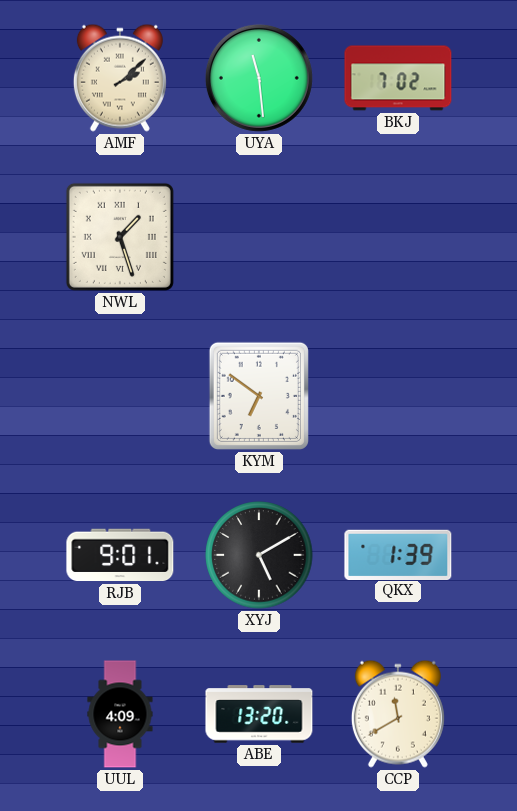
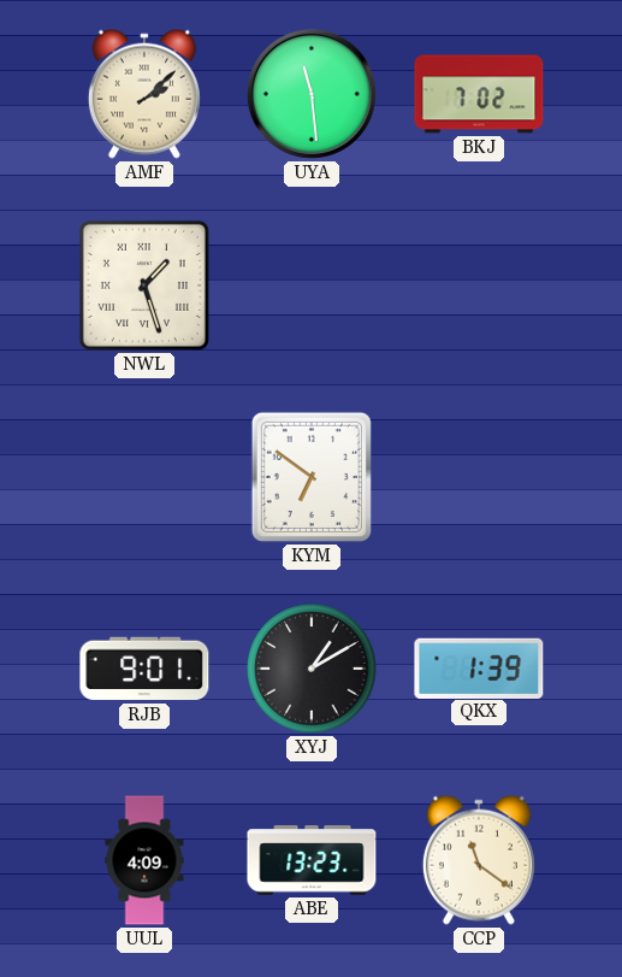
XYJ: 5:10 -> 1:10
ABE: 13:20 -> 13:23
CCP: 11:40 -> 11:21
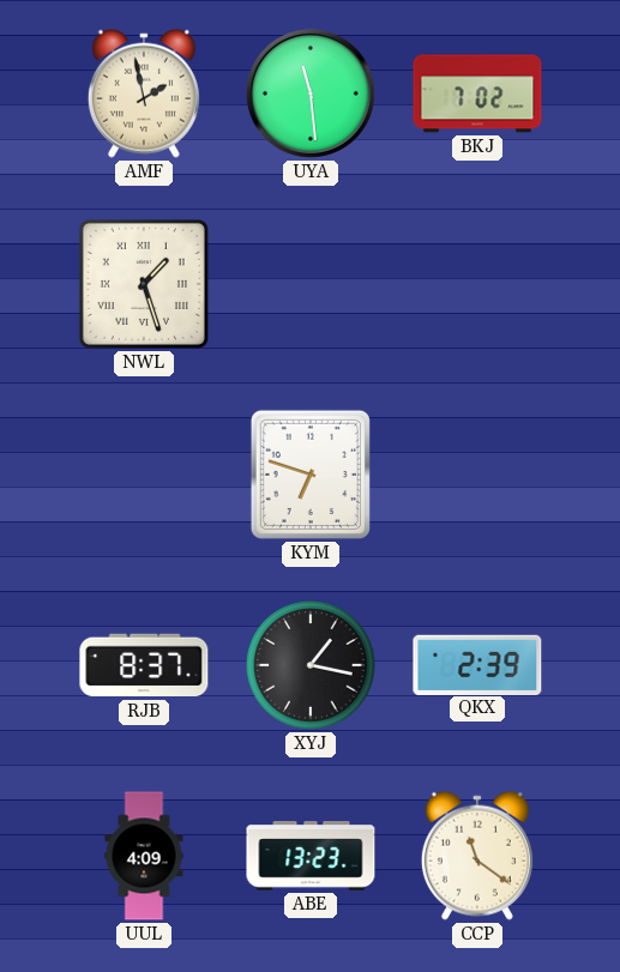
AMF: 2:08 -> 1:58
KYM: 6:51 -> 6:48
RJB: 9:01 -> 8:37
XYJ: 1:10 -> 1:17
QKX: 1:39 -> 2:39
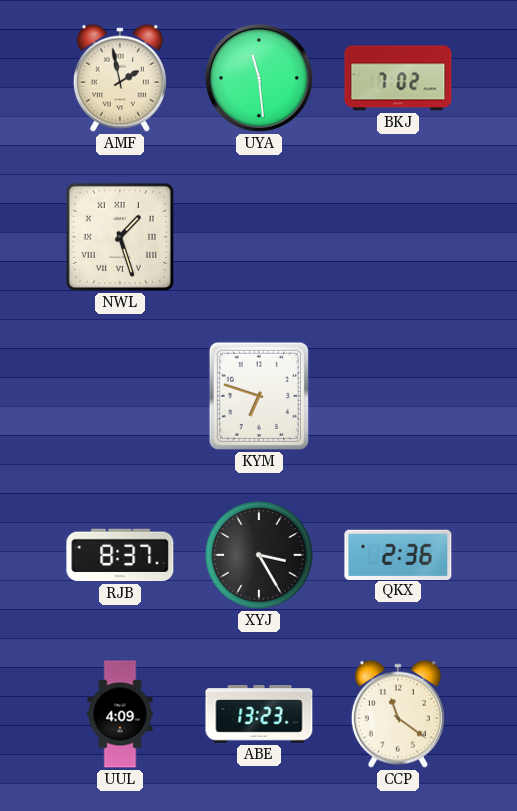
XYJ: 1:17 -> 3:25
QKX: 2:39 -> 2:36
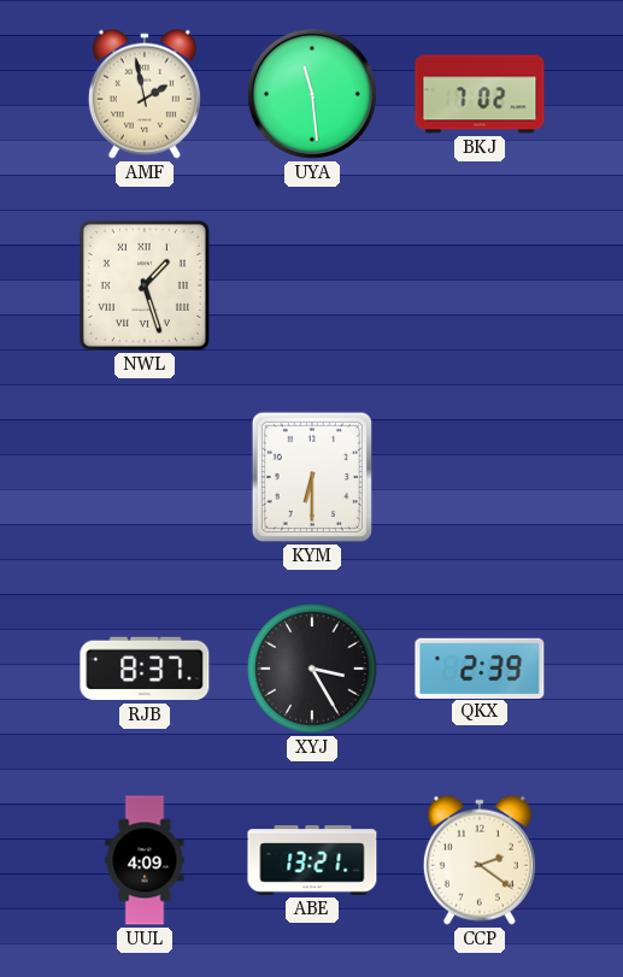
KYM: 6:48 -> 6:30
QKX: 2:36 -> 2:39
ABE: 13:23 -> 13:21
CCP: 11:21 -> 2:21
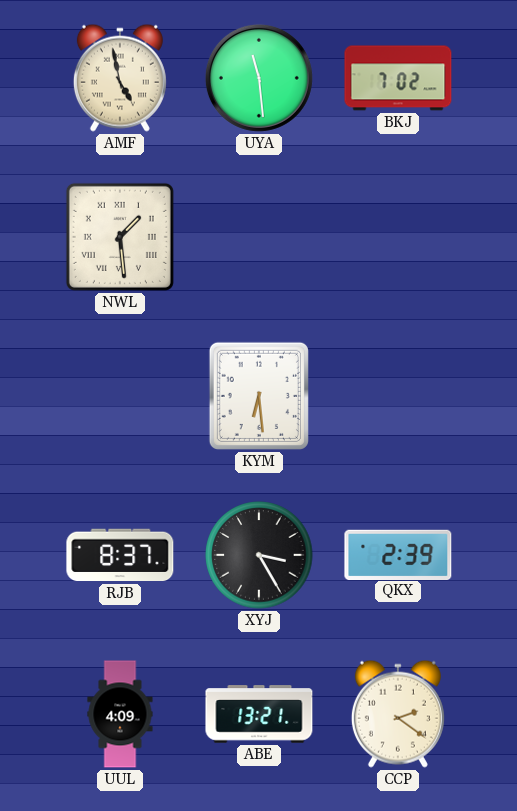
AMF: 1:58 -> 4:58
NWL: 1:27 -> 1:29
KYM: 6:30 -> 6:29
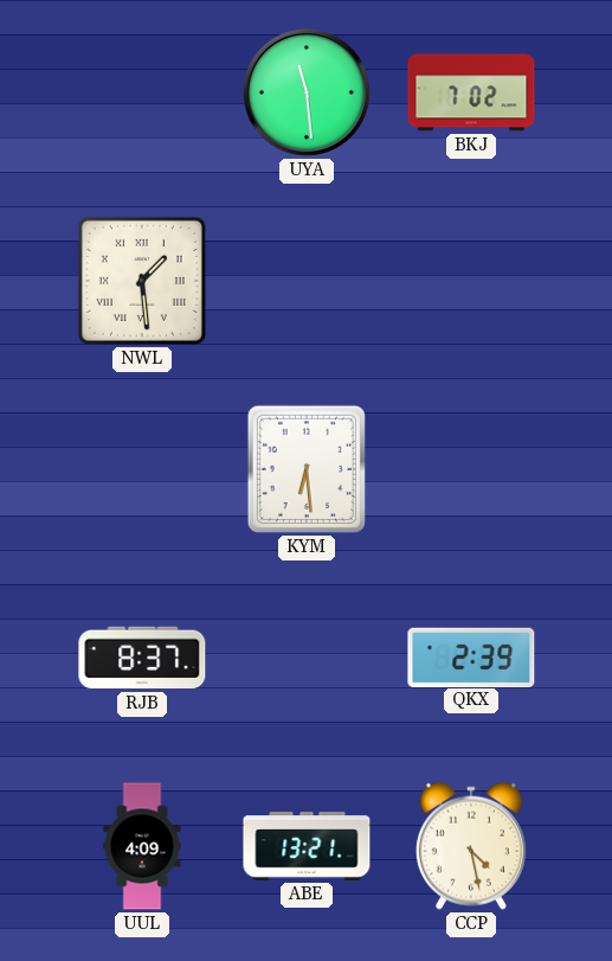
AMF: 4:58 -> none
XYJ: 3:25 -> none
CCP: 2:21 -> 4:28
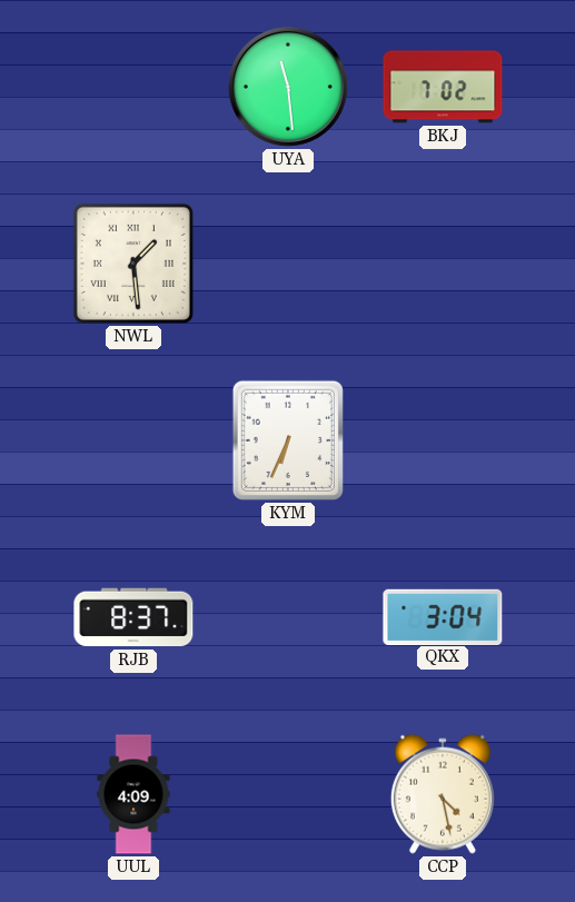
KYM: 6:29 -> 6:34
QKX: 2:39 -> 3:04
ABE: 13:21 -> none
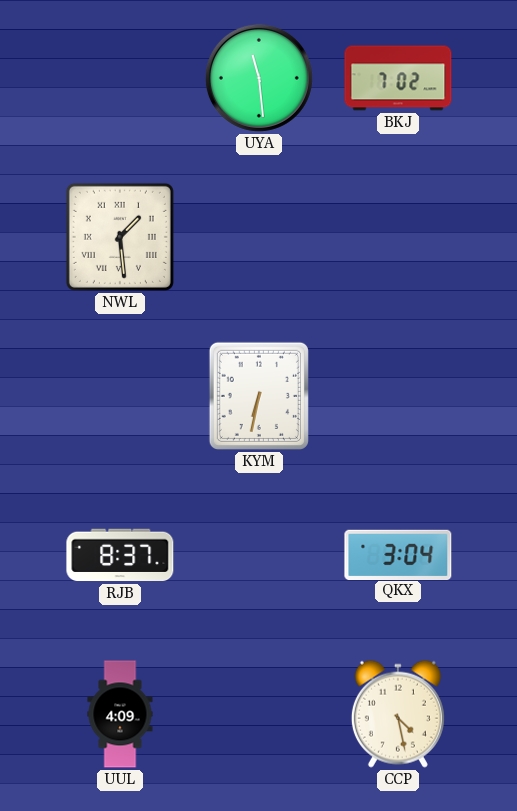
KYM: 6:34 -> 6:32
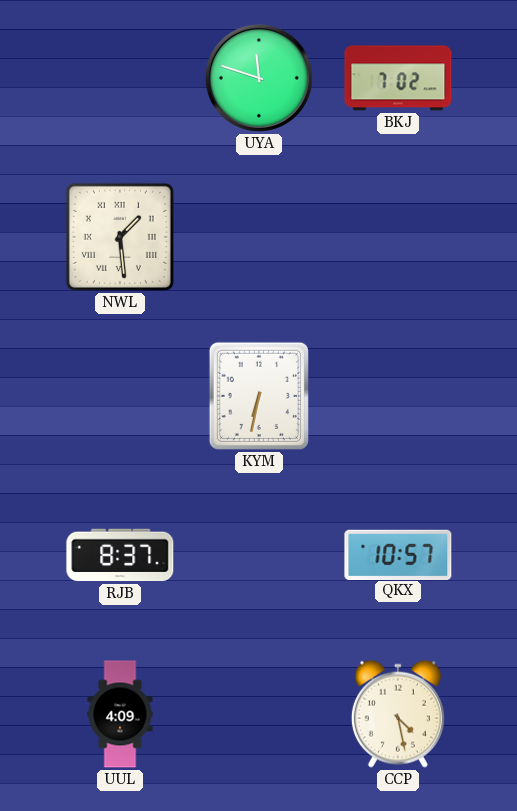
UYA: 11:29 -> 11:48
QKX: 3:04 -> 10:57
